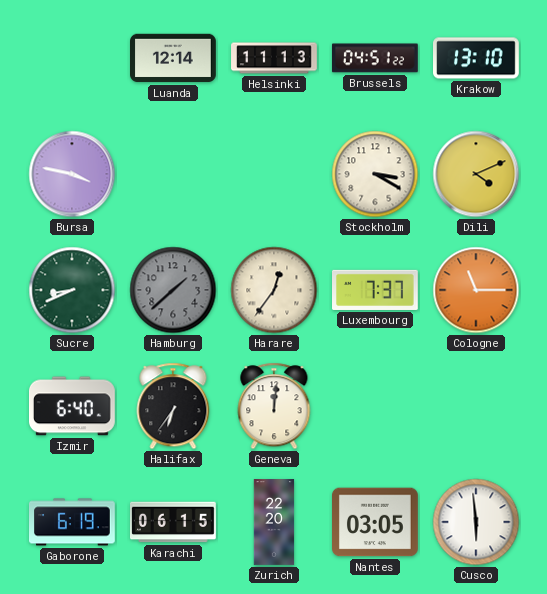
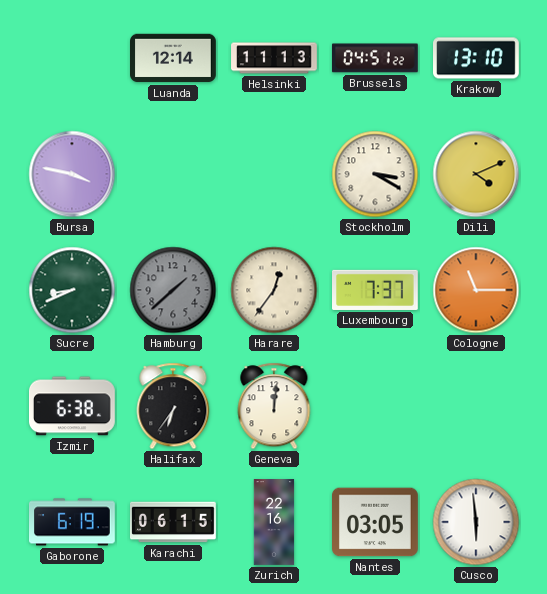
Izmir: 6:40 -> 6:38
Zurich: 22:20 -> 22:16
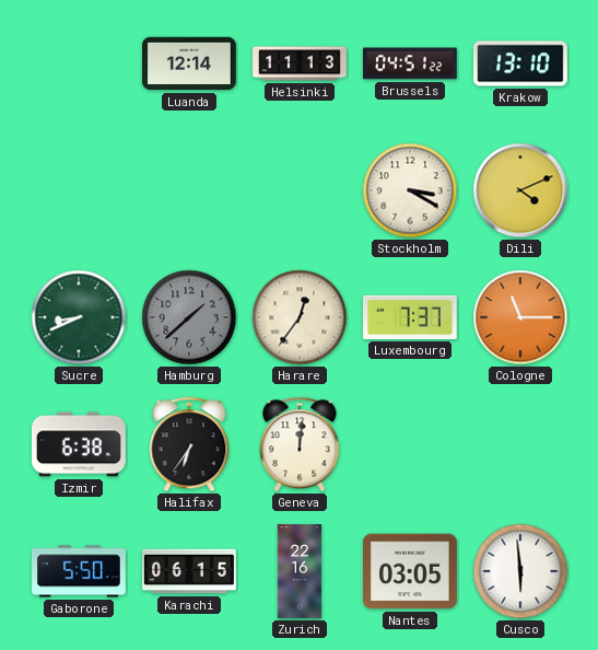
Bursa: 3:47 -> none
Gaborone: 6:19 -> 5:50
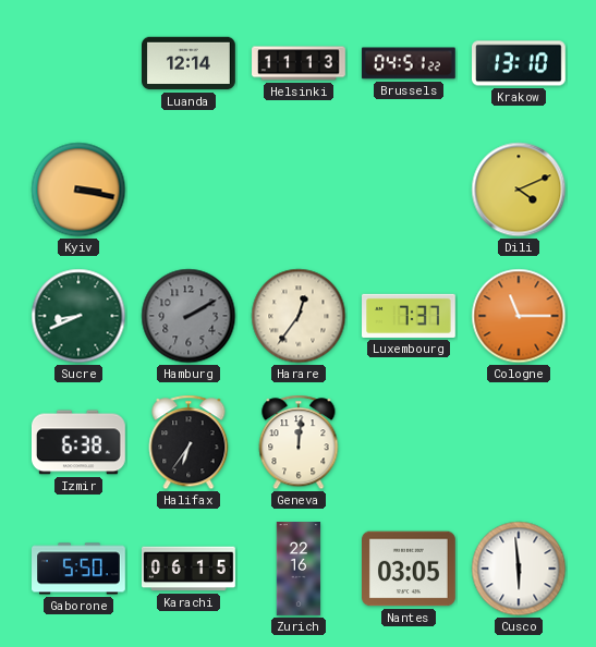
Kyiv: none -> 3:17
Stockholm: 3:20 -> none
Hamburg: 1:38 -> 2:10
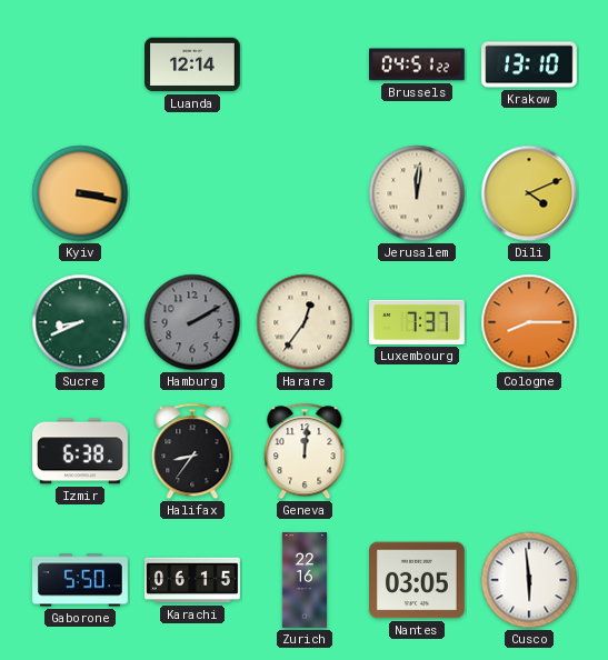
Helsinki: 11:13 -> none
Jerusalem: none -> 12:01
Cologne: 11:15 -> 8:15
Halifax: 6:36 -> 8:36
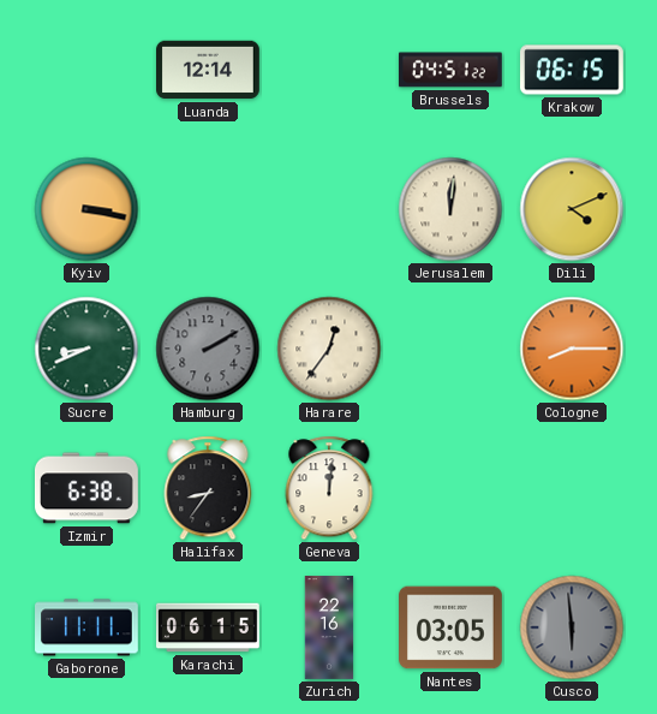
Krakow: 13:10 -> 06:15
Luxembourg: 7:37 -> none
Gaborone: 5:50 -> 11:11
Cusco dial: white -> grey
